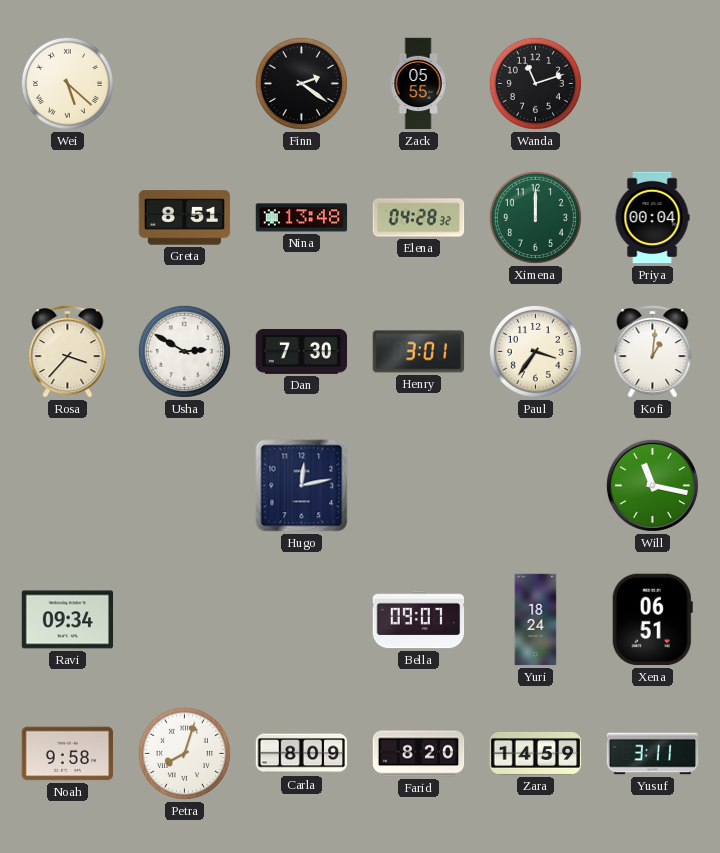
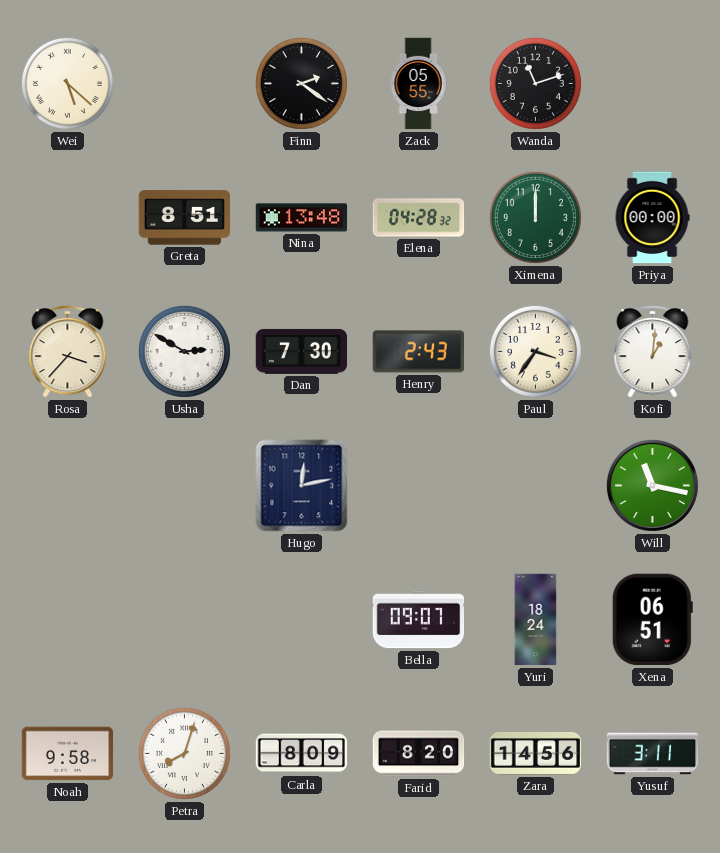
Priya: 00:04 -> 00:00
Henry: 3:01 -> 2:43
Ravi: 09:34 -> none
Zara: 14:59 -> 14:56
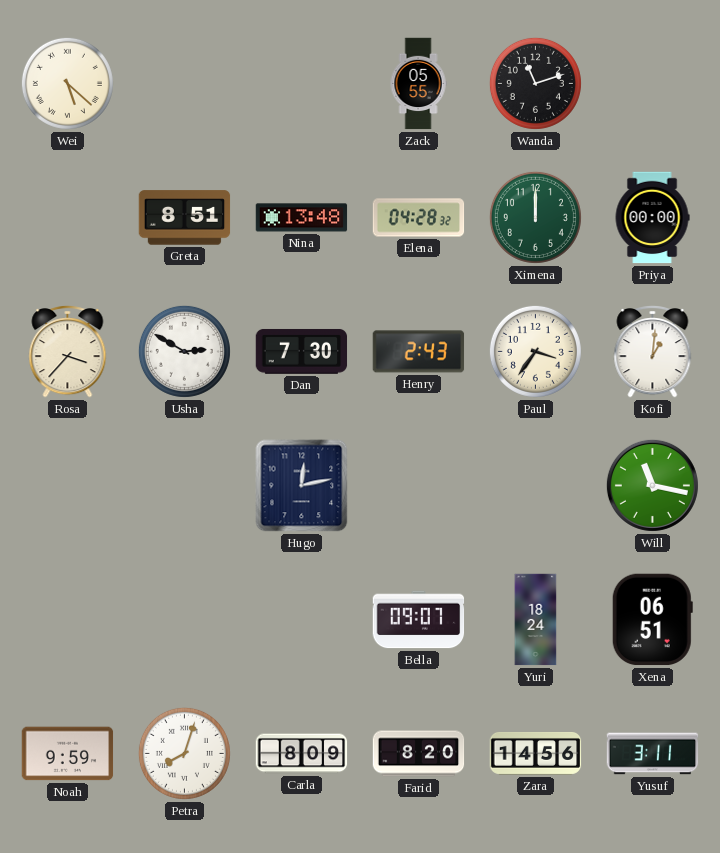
Finn: 2:21 -> none
Noah: 9:58 -> 9:59
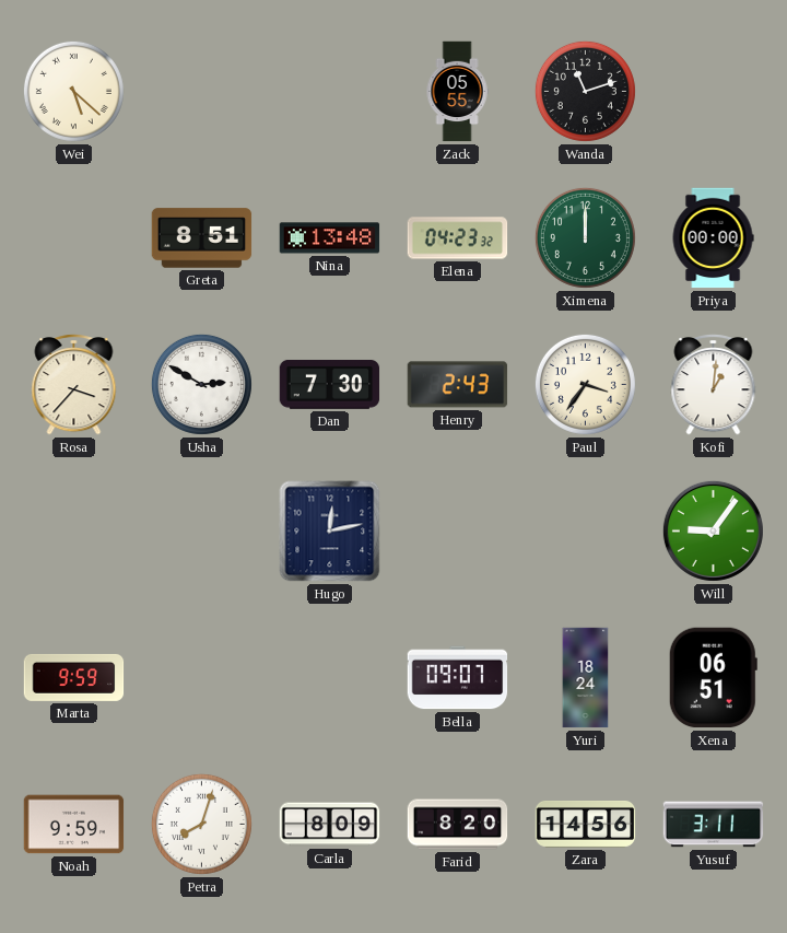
Elena: 04:28 -> 04:23
Will: 11:17 -> 9:06
Marta: none -> 9:59
